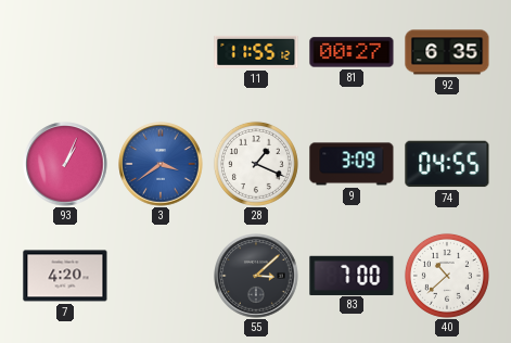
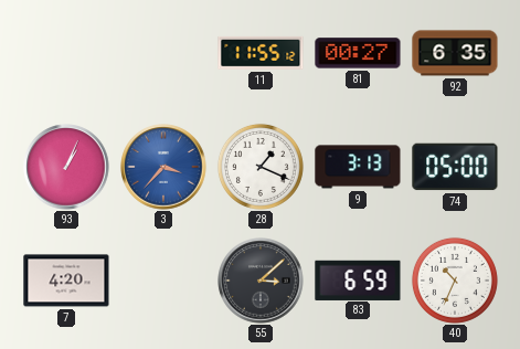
3: 3:39 -> 3:37
9: 3:09 -> 3:13
74: 04:55 -> 05:00
83: 7:00 -> 6:59
40: 10:38 -> 10:34
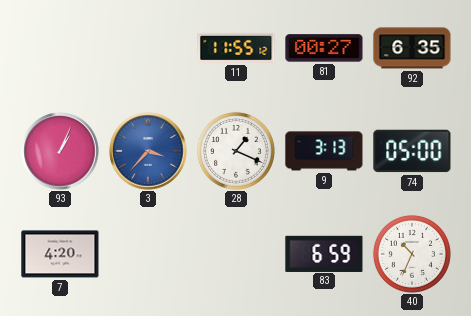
55: 3:08 -> none
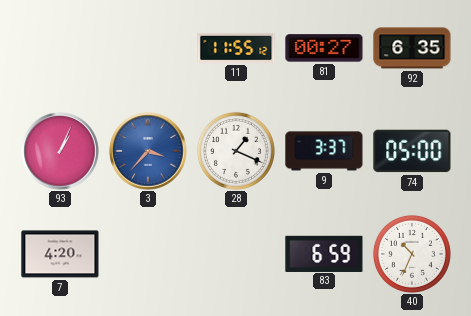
9: 3:13 -> 3:37
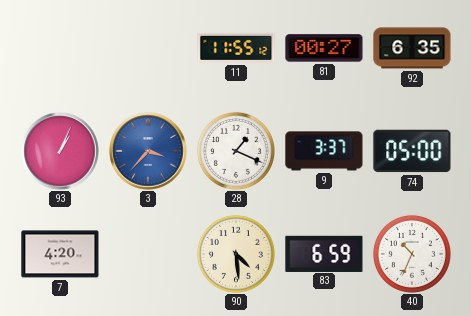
90: none -> 4:29
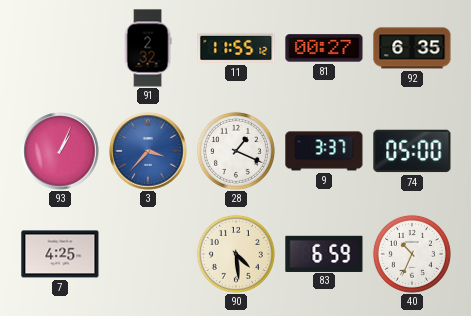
91: none -> 2:32
7: 4:20 -> 4:25
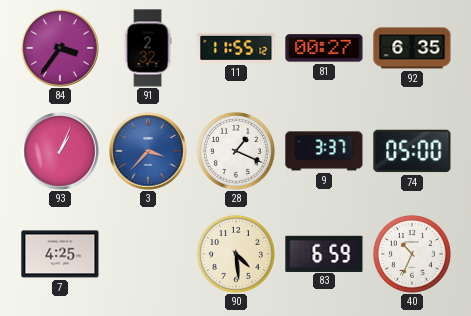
84: none -> 3:36
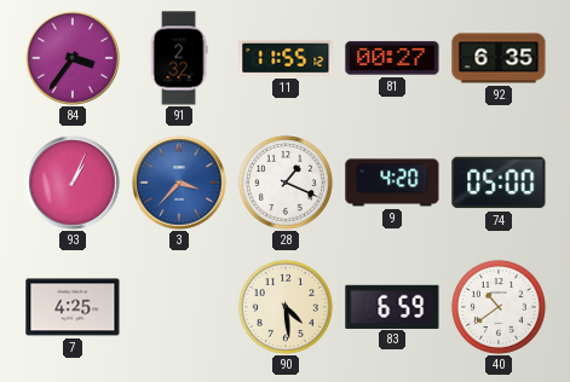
9: 3:37 -> 4:20
40: 10:34 -> 10:39
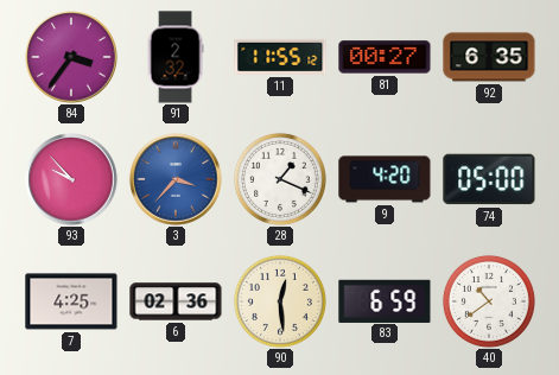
93: 1:04 -> 9:53
6: none -> 02:36
90: 4:29 -> 12:29
